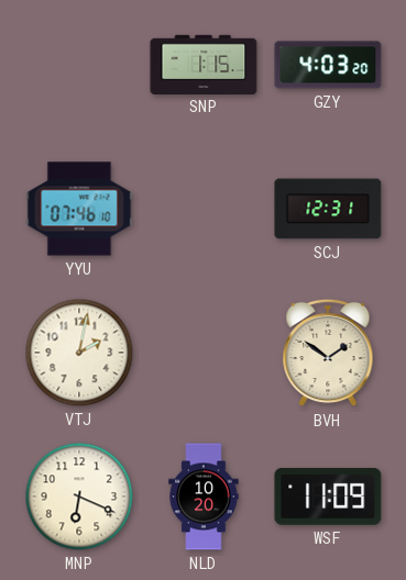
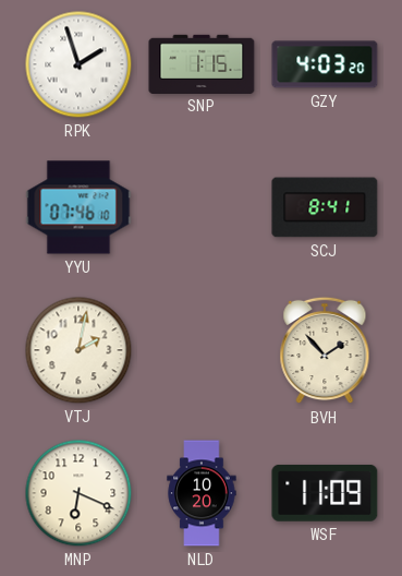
RPK: none -> 1:57
SCJ: 12:31 -> 8:41
BVH: 1:51 -> 1:53
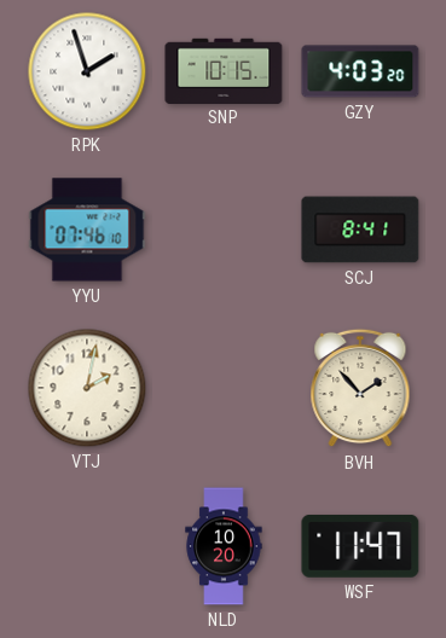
SNP: 1:15 -> 10:15
MNP: 6:19 -> none
WSF: 11:09 -> 11:47
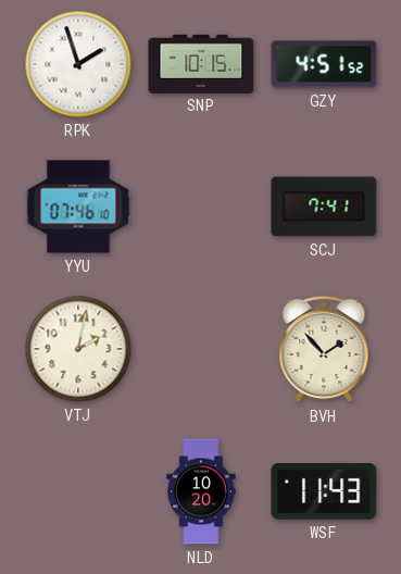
GZY: 4:03 -> 4:51
SCJ: 8:41 -> 7:41
WSF: 11:47 -> 11:43
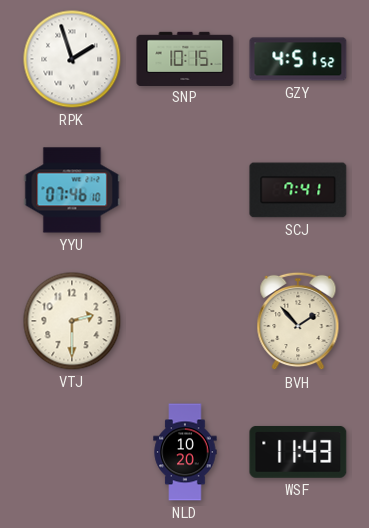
VTJ: 2:02 -> 2:30
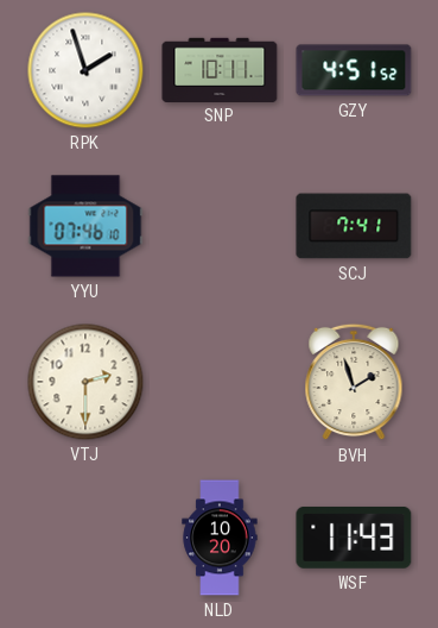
SNP: 10:15 -> 10:11
BVH: 1:53 -> 1:57
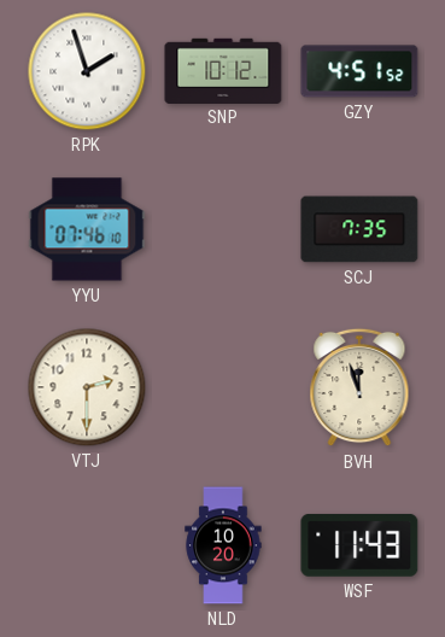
SNP: 10:11 -> 10:12
SCJ: 7:41 -> 7:35
BVH: 1:57 -> 11:57
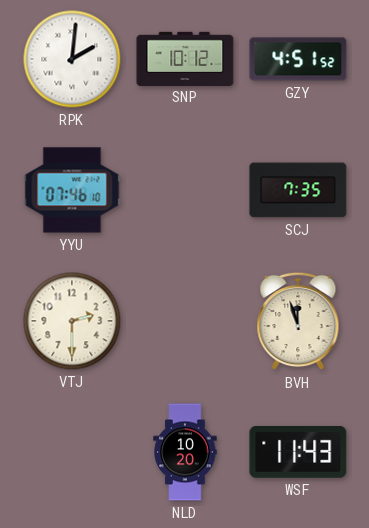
RPK: 1:57 -> 2:01
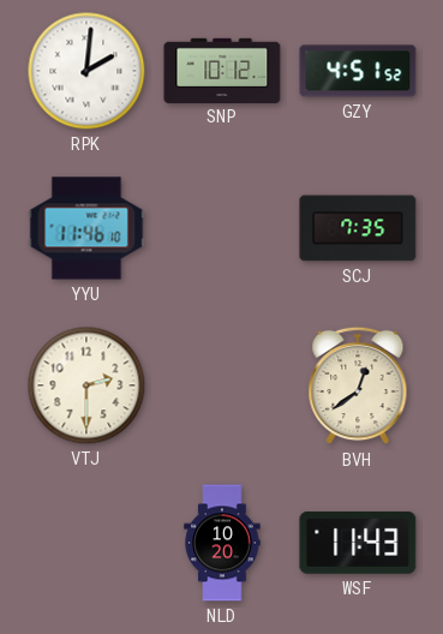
YYU: 07:46 -> 11:46
BVH: 11:57 -> 12:39
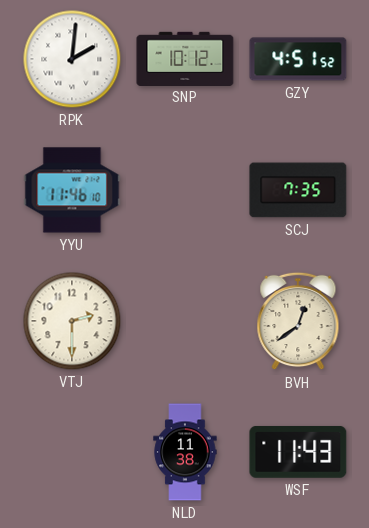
NLD: 10:20 -> 11:38
